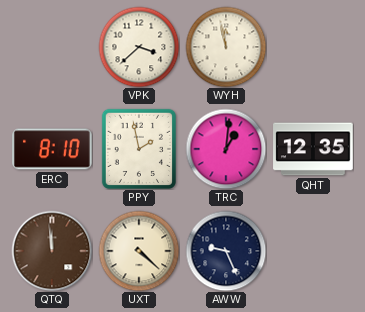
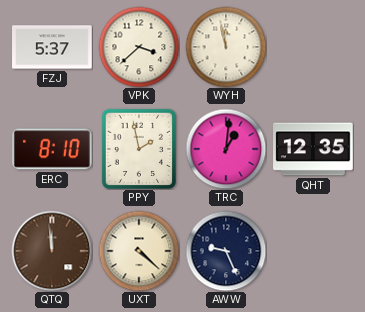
FZJ: none -> 5:37
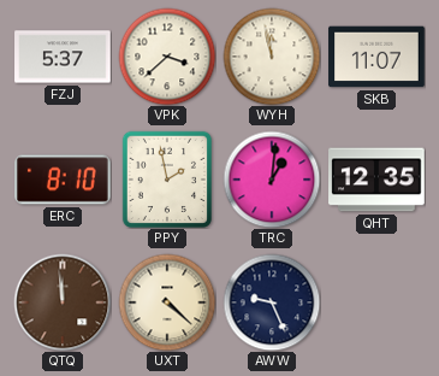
SKB: none -> 11:07
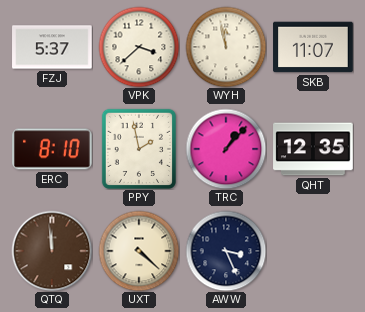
TRC: 1:01 -> 1:07
AWW: 9:26 -> 3:26
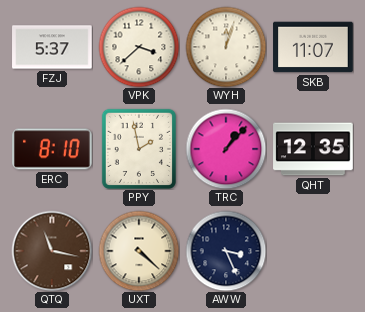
WYH: 11:58 -> 12:03
QTQ: 11:59 -> 11:17
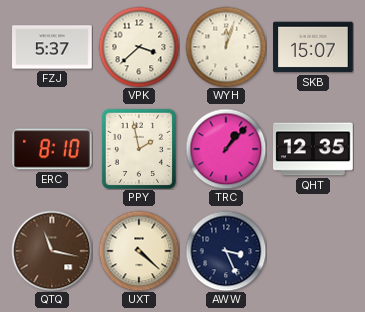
SKB: 11:07 -> 15:07
